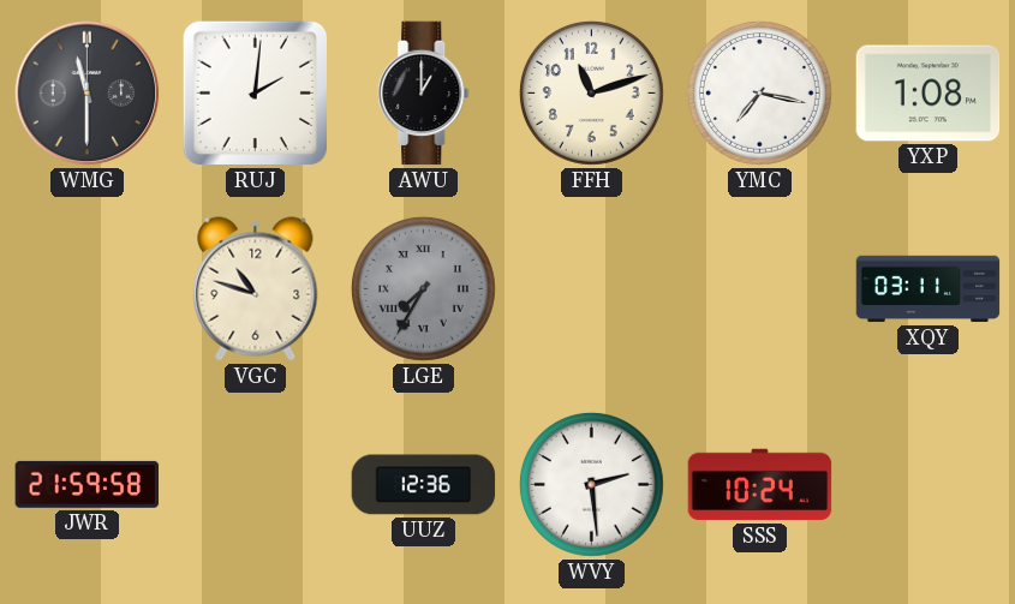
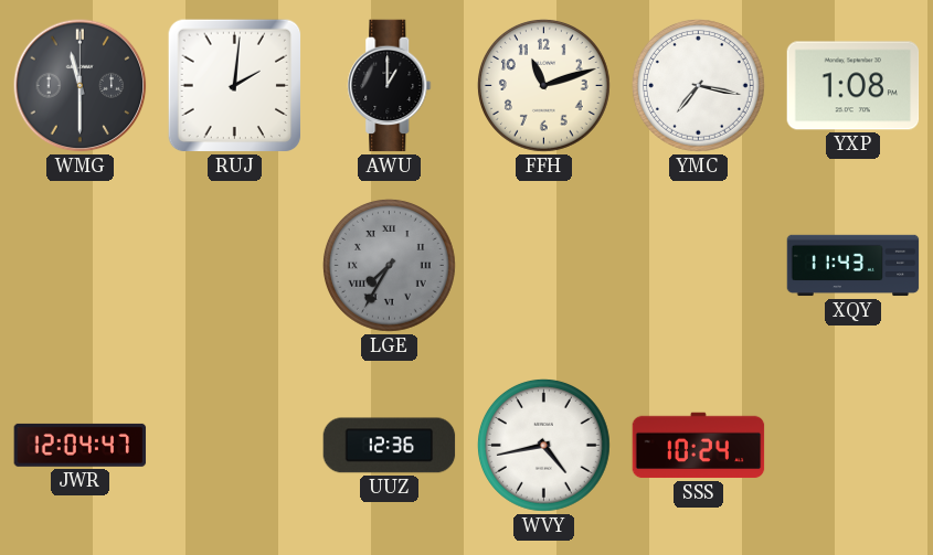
VGC: 10:48 -> none
XQY: 03:11 -> 11:43
JWR: 21:59 -> 12:04
WVY: 2:29 -> 4:43
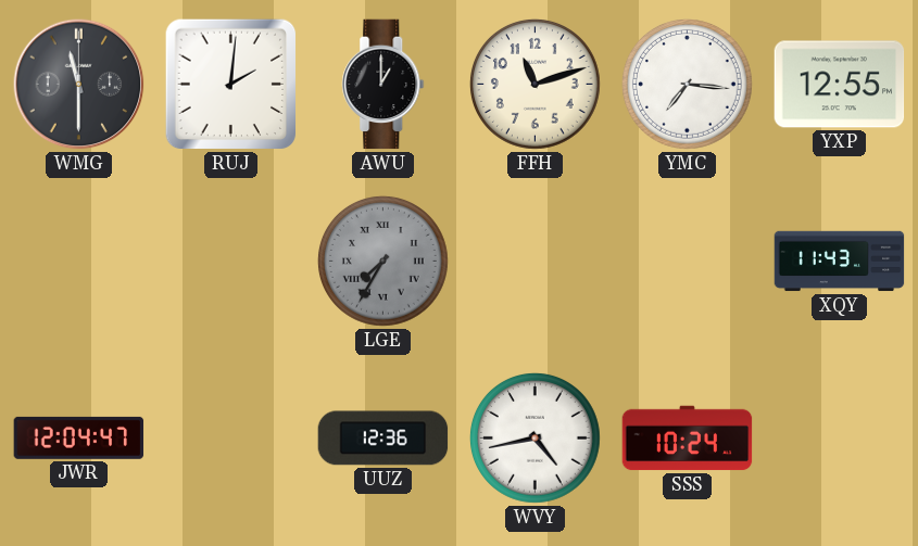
YMC: 7:17 -> 7:16
YXP: 1:08 -> 12:55
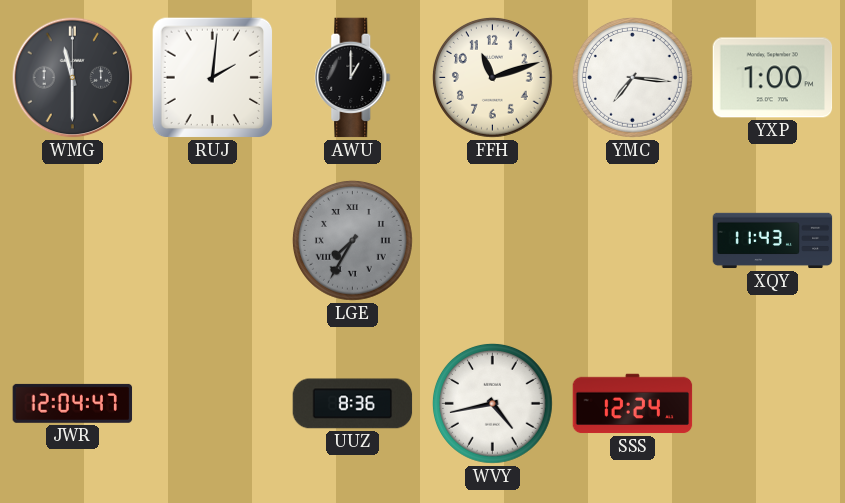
YXP: 12:55 -> 1:00
UUZ: 12:36 -> 8:36
SSS: 10:24 -> 12:24
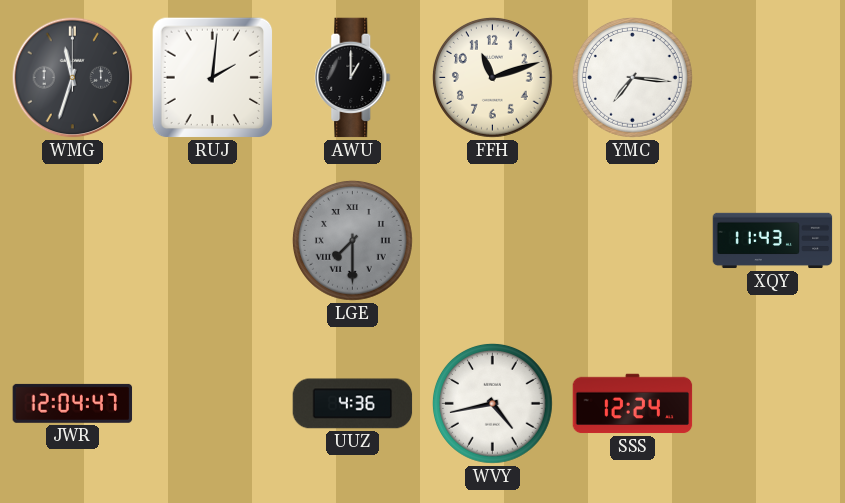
WMG: 11:30 -> 11:33
YXP: 1:00 -> none
LGE: 7:35 -> 7:30
UUZ: 8:36 -> 4:36
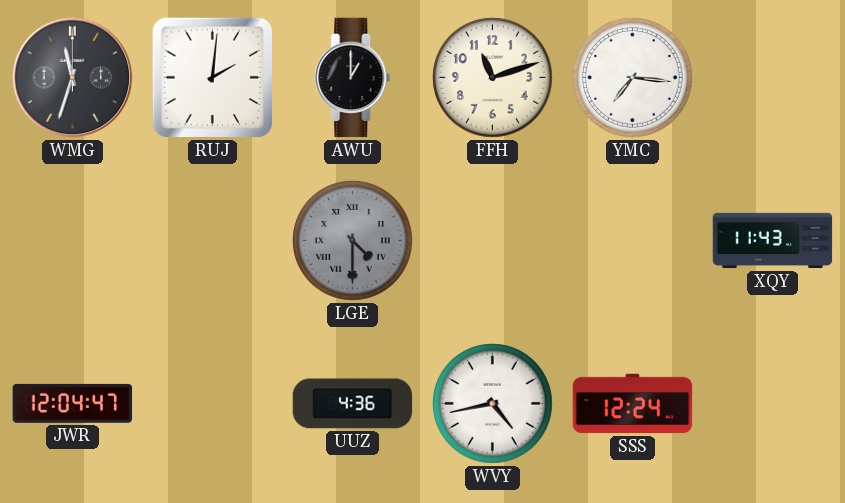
LGE: 7:30 -> 4:30
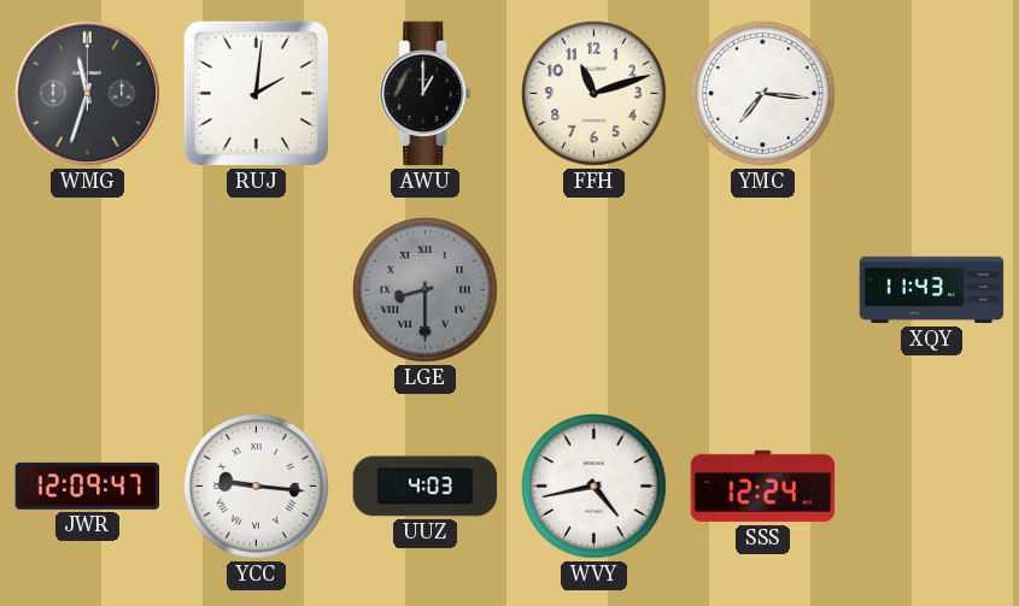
LGE: 4:30 -> 8:30
JWR: 12:04 -> 12:09
YCC: none -> 9:16
UUZ: 4:36 -> 4:03
